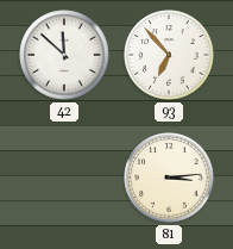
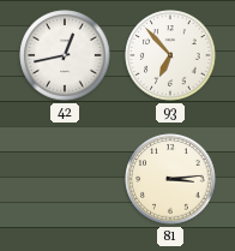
42: 11:52 -> 12:43
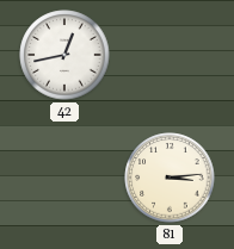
93: 6:53 -> none
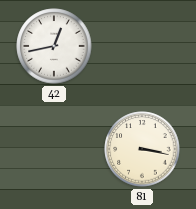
81: 3:14 -> 3:17
